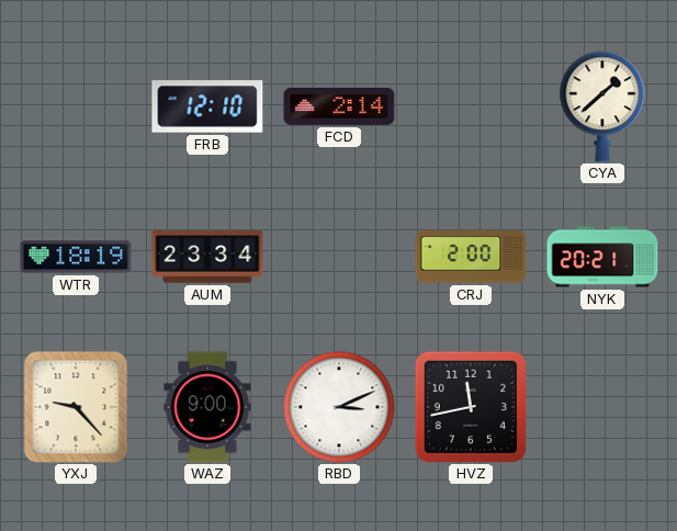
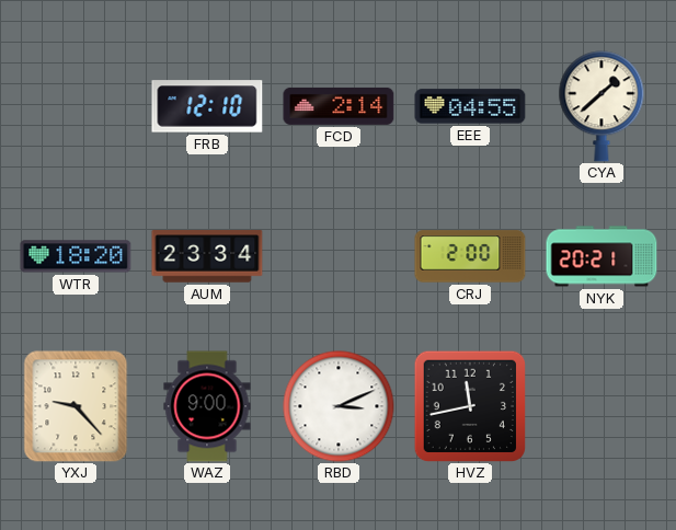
EEE: none -> 04:55
WTR: 18:19 -> 18:20
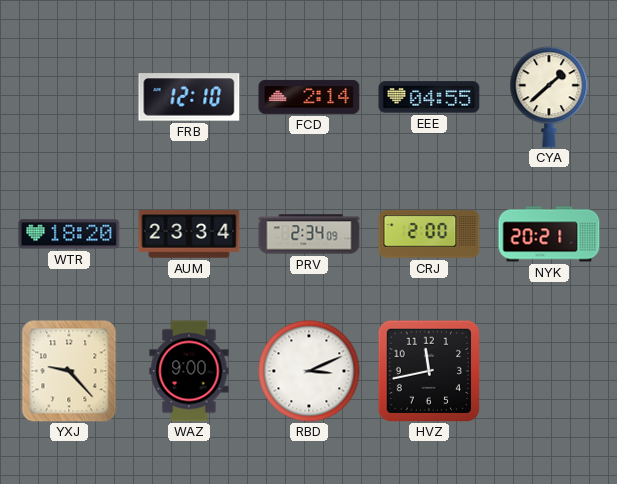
PRV: none -> 2:34
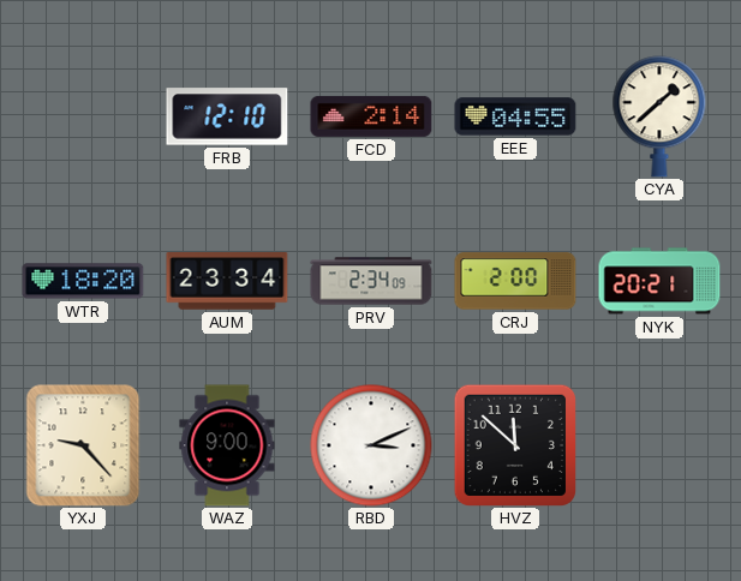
HVZ: 11:43 -> 11:52
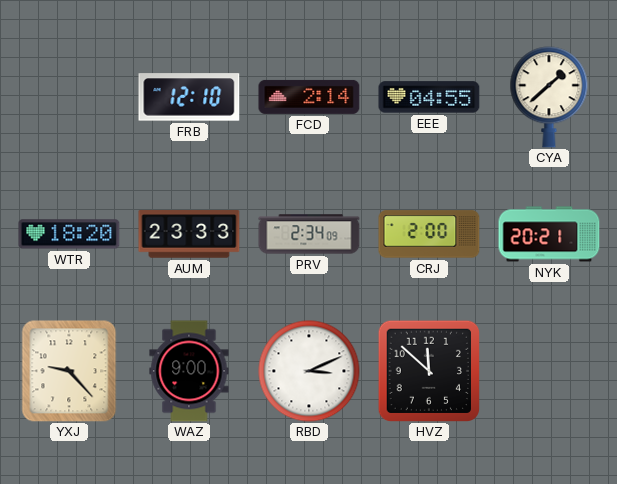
AUM: 23:34 -> 23:33
